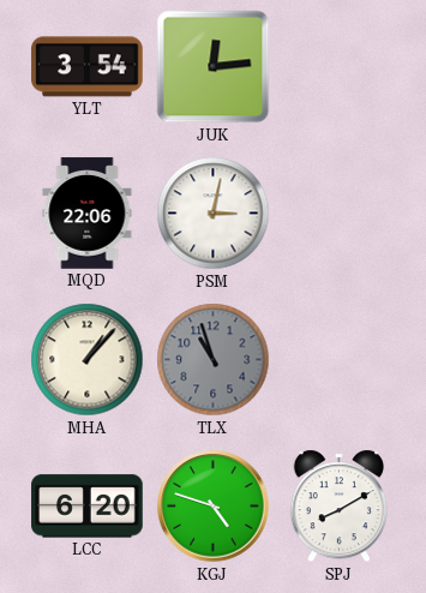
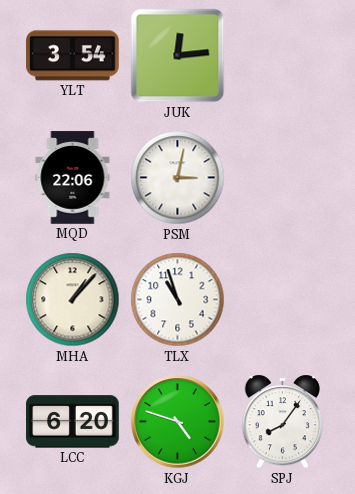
TLX dial: grey -> white
SPJ: 8:10 -> 8:06
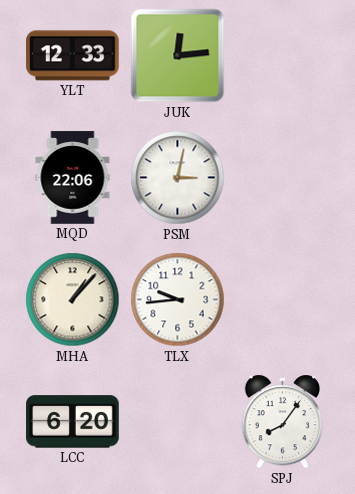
YLT: 3:54 -> 12:33
TLX: 10:57 -> 9:44
KGJ: 4:48 -> none
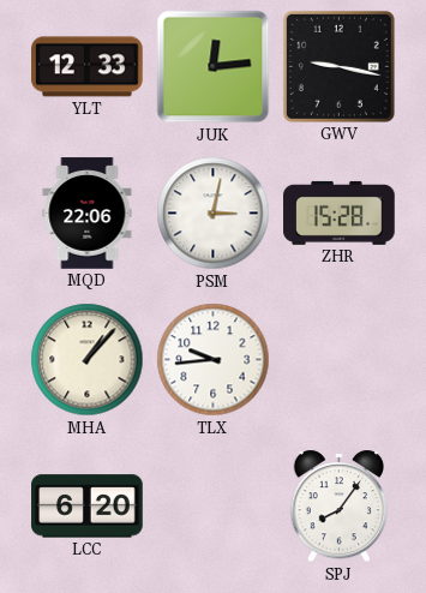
GWV: none -> 9:17
ZHR: none -> 15:28
